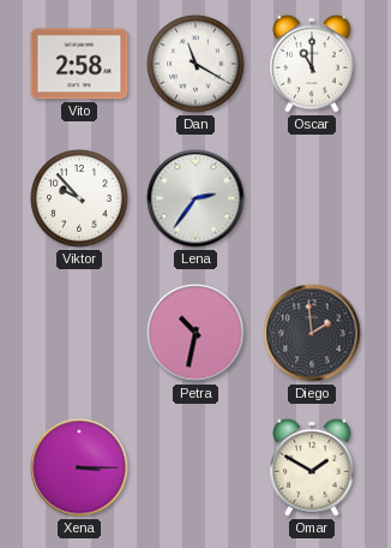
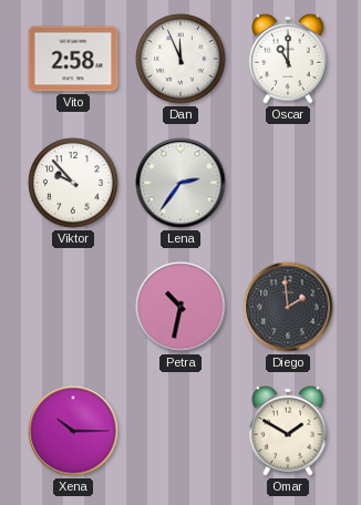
Dan: 11:20 -> 11:56
Xena: 3:15 -> 10:15
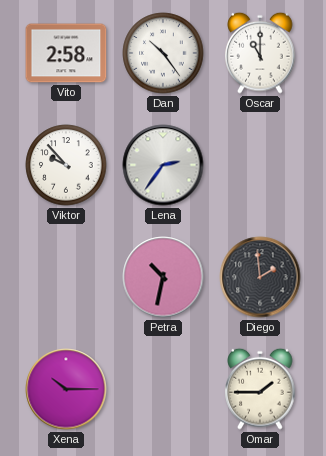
Dan: 11:56 -> 10:24
Omar: 1:50 -> 1:45
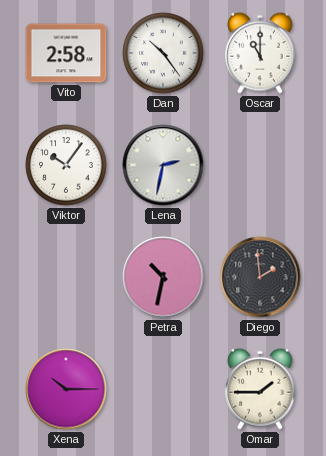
Viktor: 9:53 -> 10:06
Lena: 2:36 -> 2:32
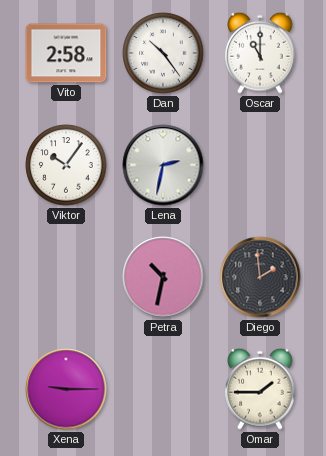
Xena: 10:15 -> 9:15
